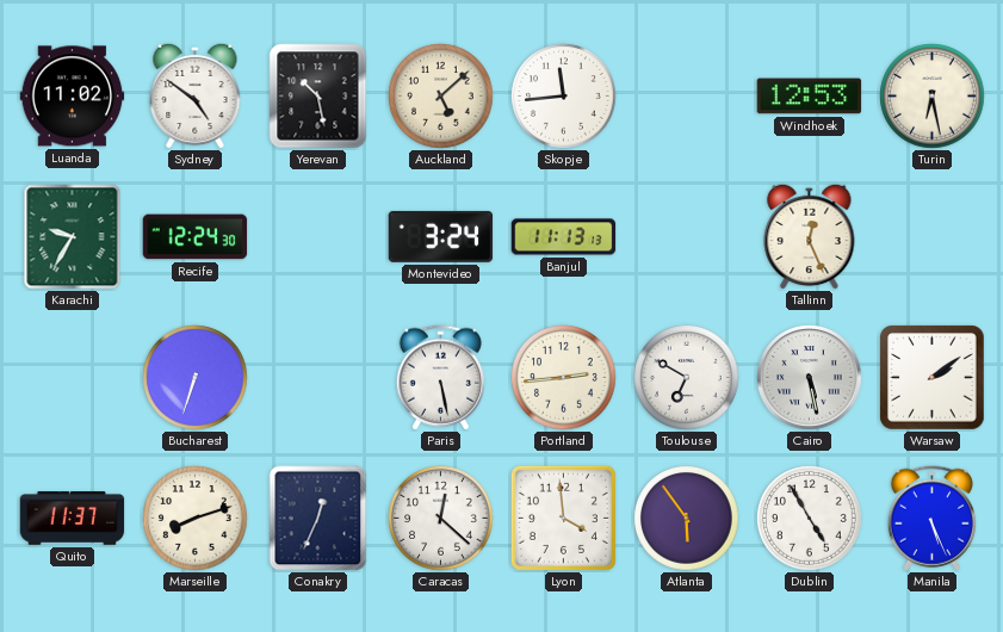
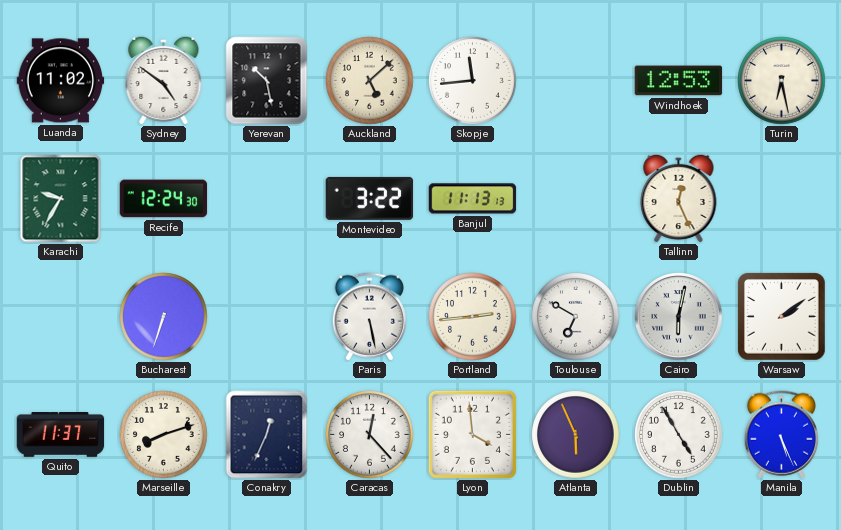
Montevideo: 3:24 -> 3:22
Cairo: 5:28 -> 6:02
Caracas: 12:22 -> 12:23
Atlanta: 5:54 -> 5:56
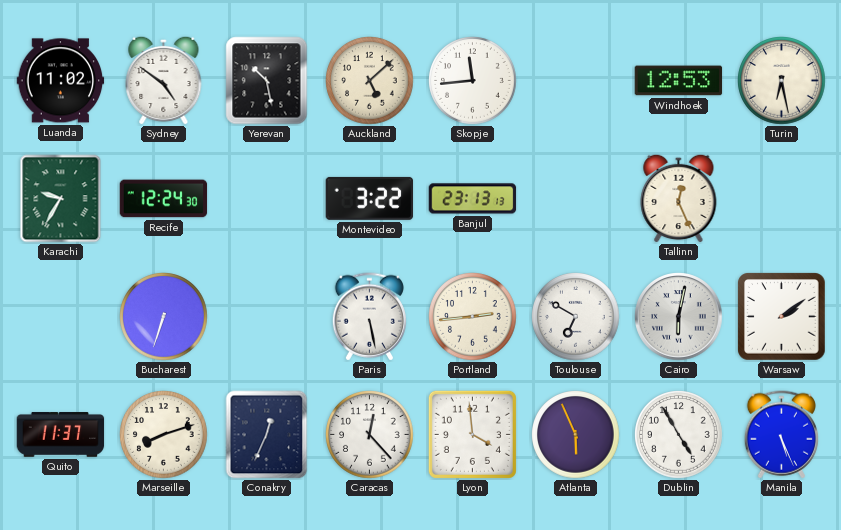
Banjul: 11:13 -> 23:13
